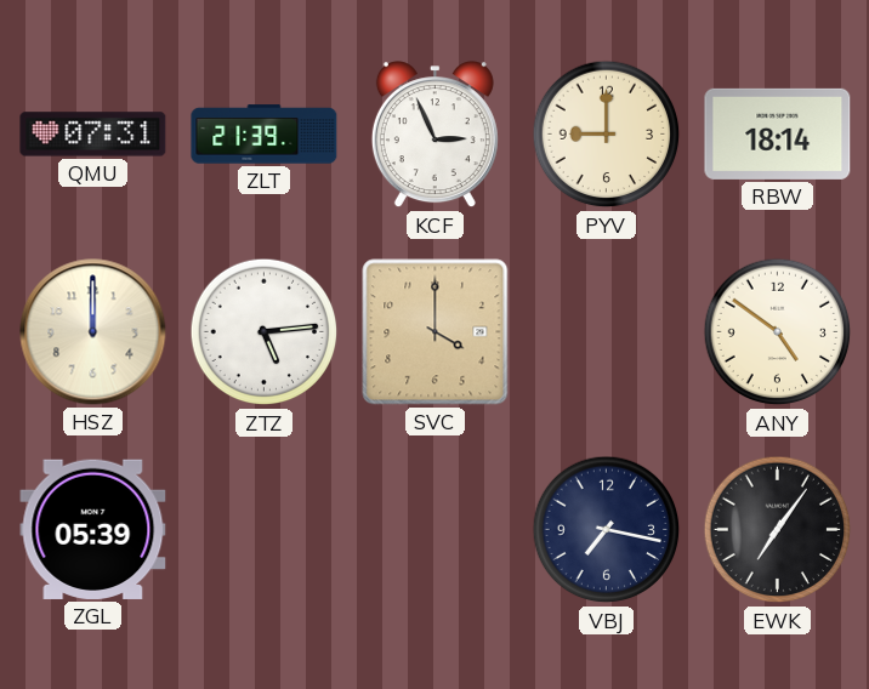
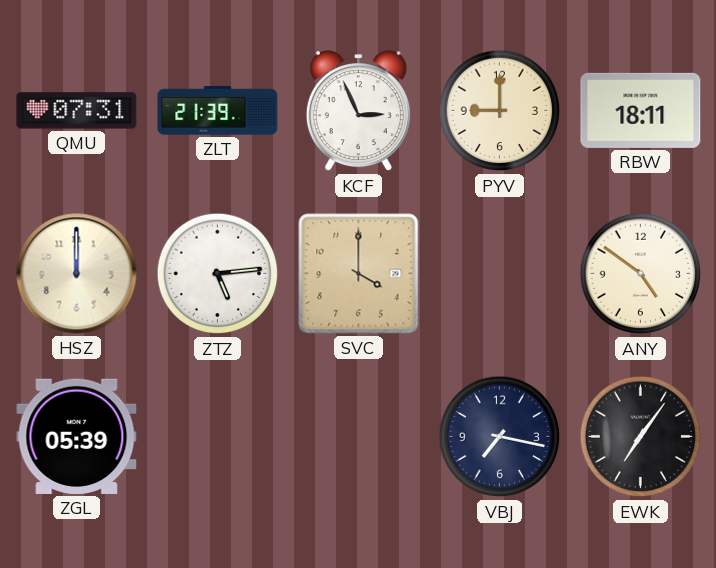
RBW: 18:14 -> 18:11
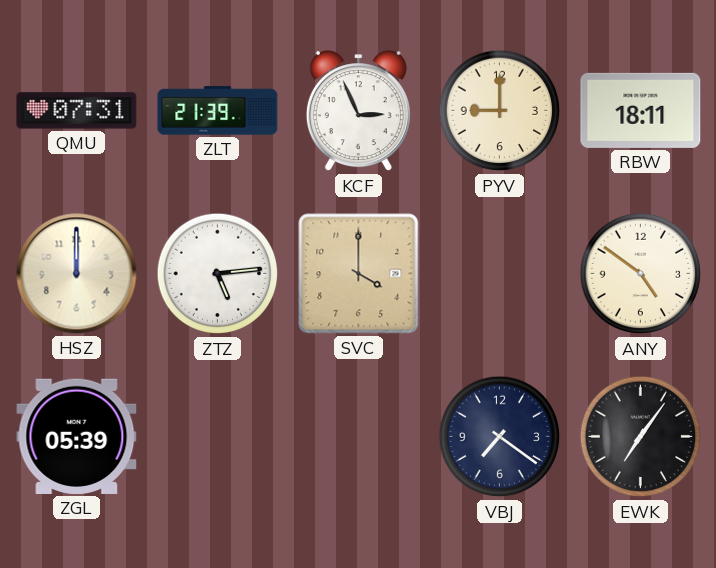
VBJ: 7:17 -> 7:21
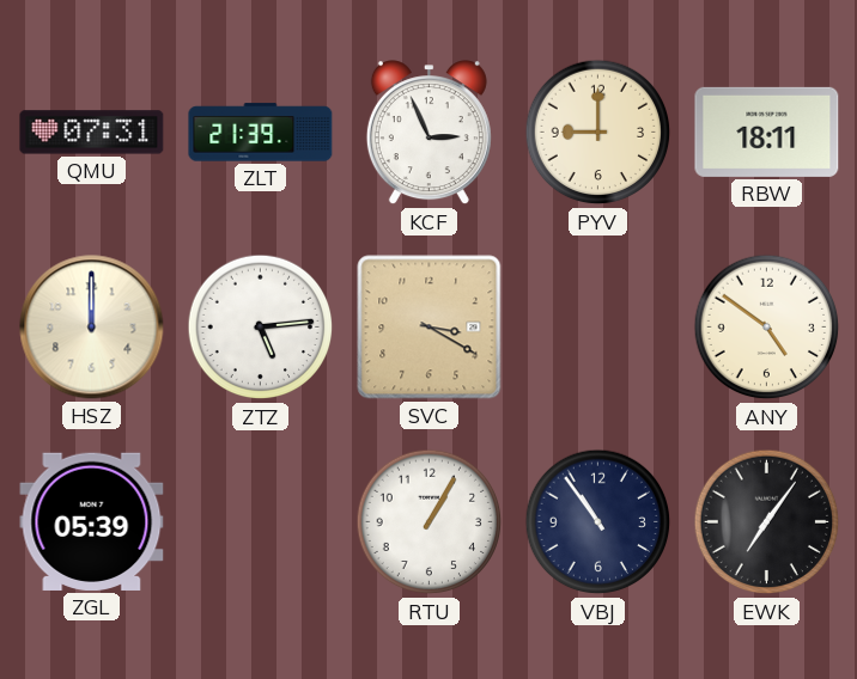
SVC: 4:00 -> 3:20
RTU: none -> 1:05
VBJ: 7:21 -> 10:54
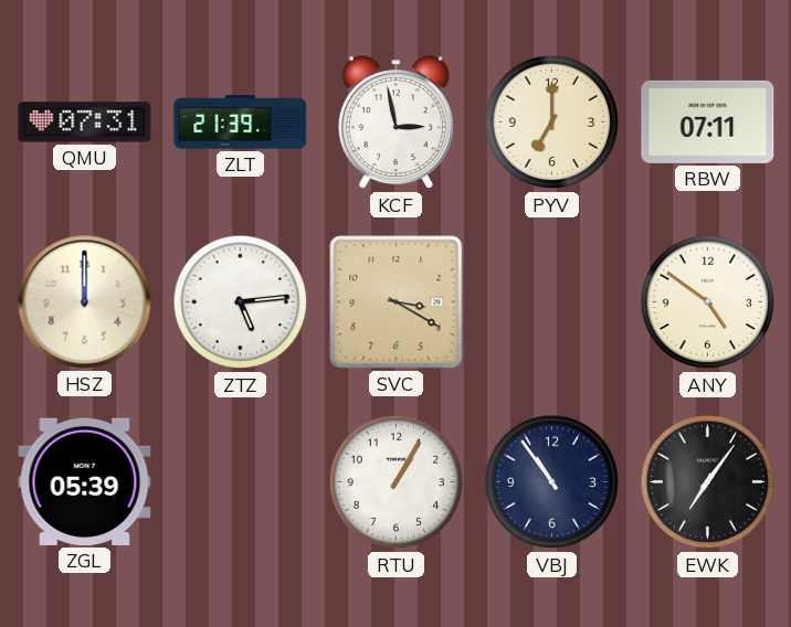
KCF: 2:56 -> 2:58
PYV: 9:00 -> 7:00
RBW: 18:11 -> 07:11
